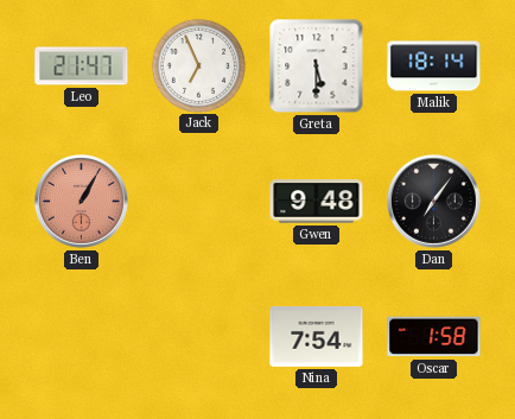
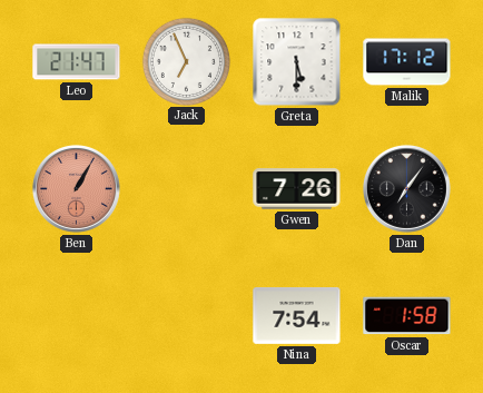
Malik: 18:14 -> 17:12
Gwen: 9:48 -> 7:26
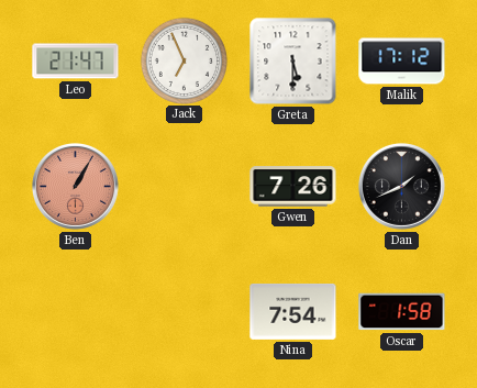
Dan: 7:06 -> 1:41
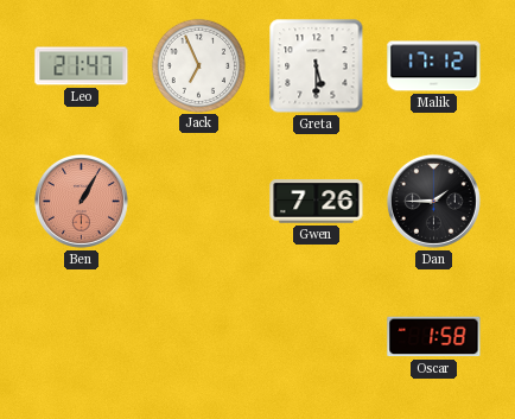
Dan: 1:41 -> 1:45
Nina: 7:54 -> none
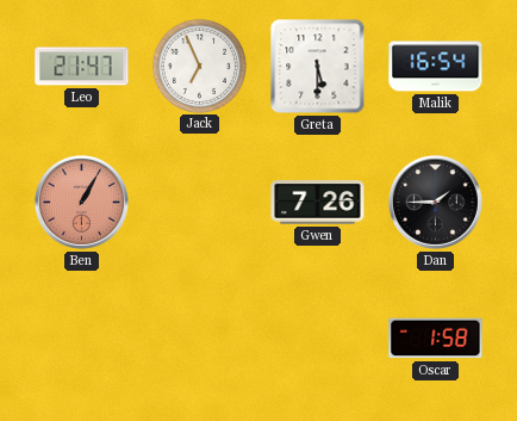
Malik: 17:12 -> 16:54
